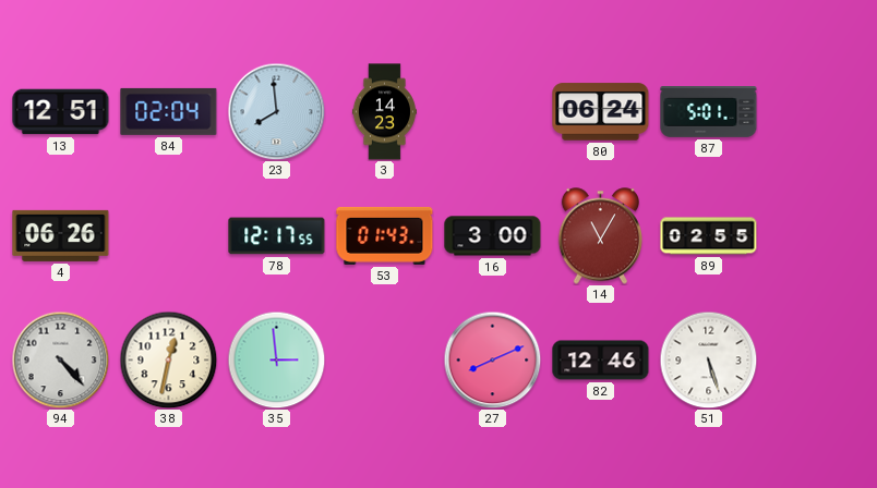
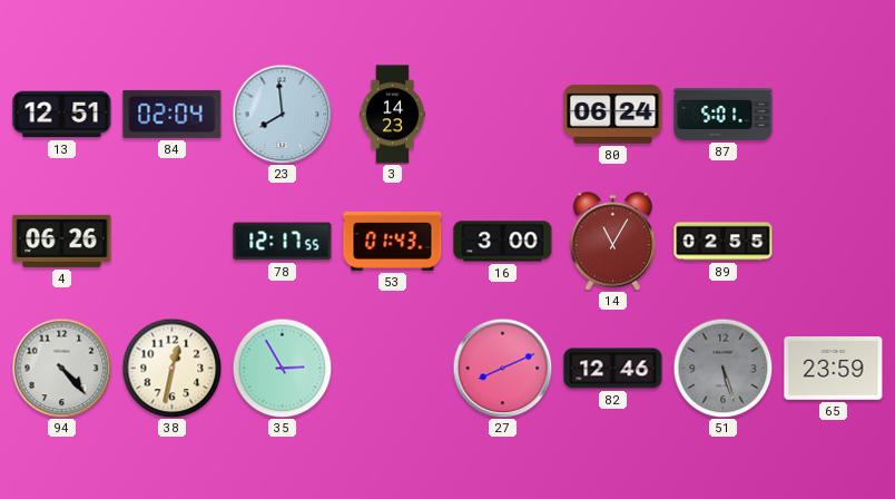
35: 2:59 -> 2:55
51 dial: white -> grey
65: none -> 23:59
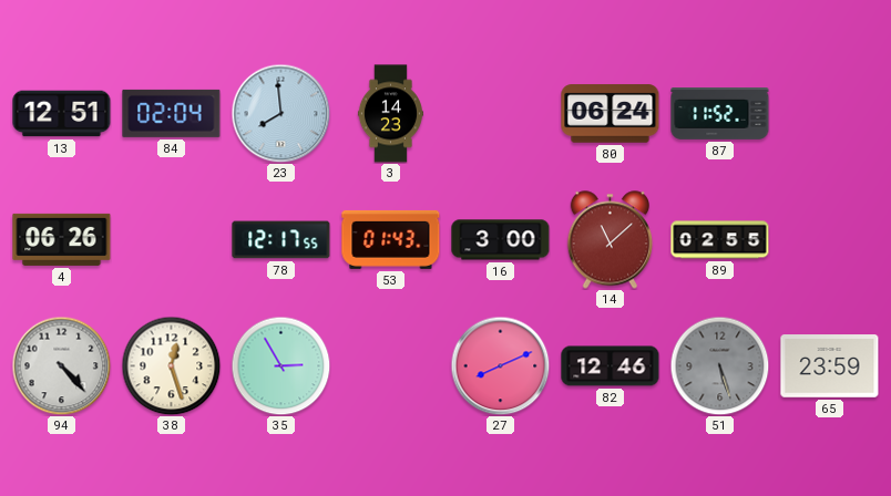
87: 5:01 -> 11:52
14: 11:05 -> 11:08
38: 12:32 -> 12:27
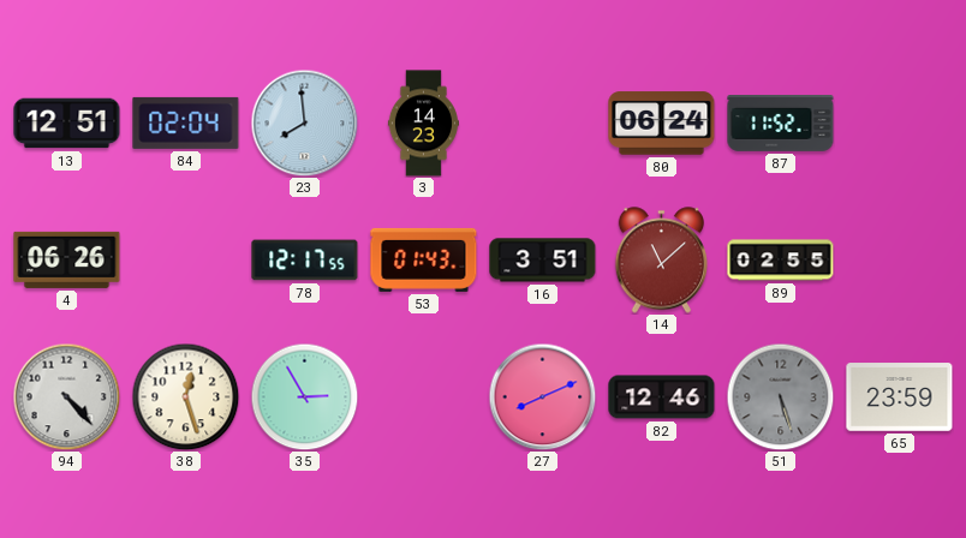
16: 3:00 -> 3:51
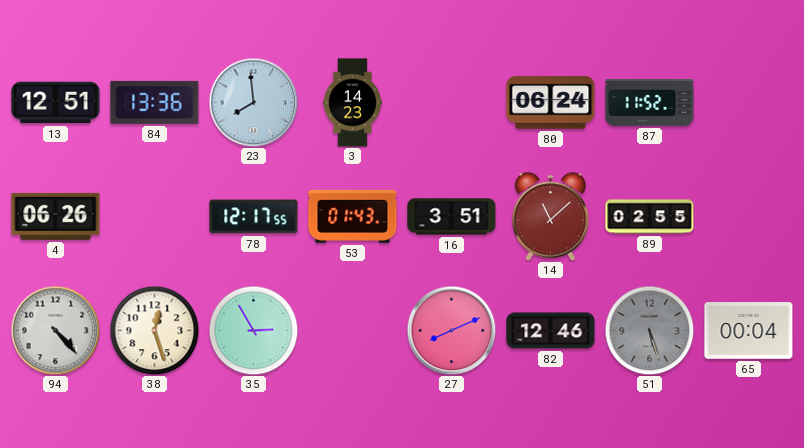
84: 02:04 -> 13:36
65: 23:59 -> 00:04
